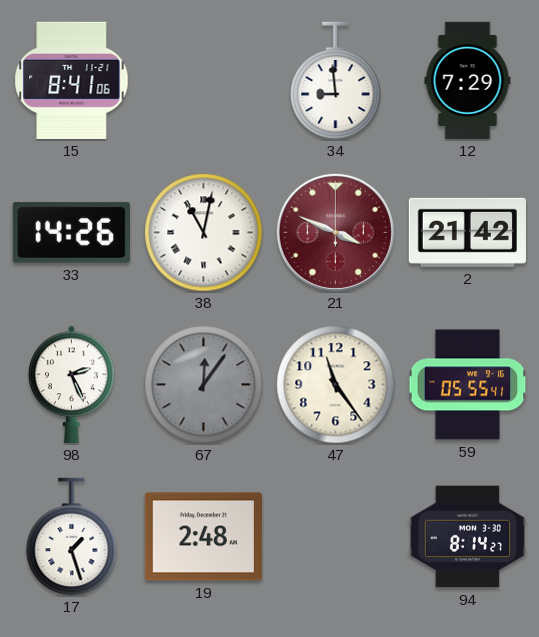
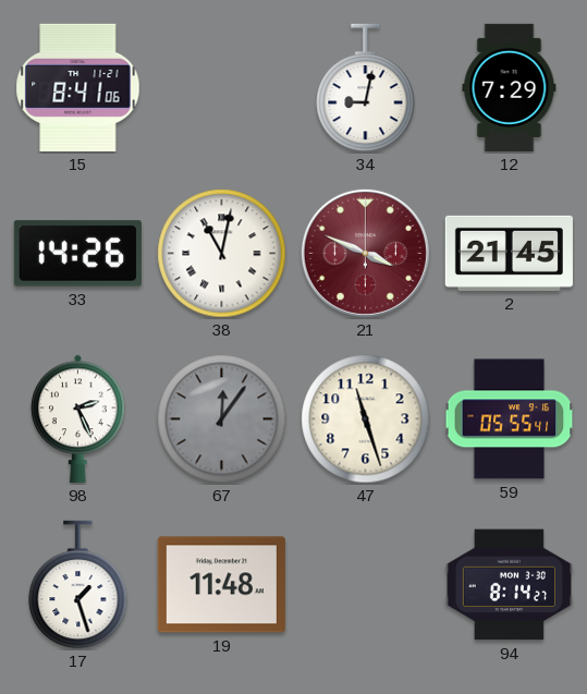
34: 8:59 -> 9:02
2: 21:42 -> 21:45
47: 11:24 -> 11:27
19: 2:48 -> 11:48
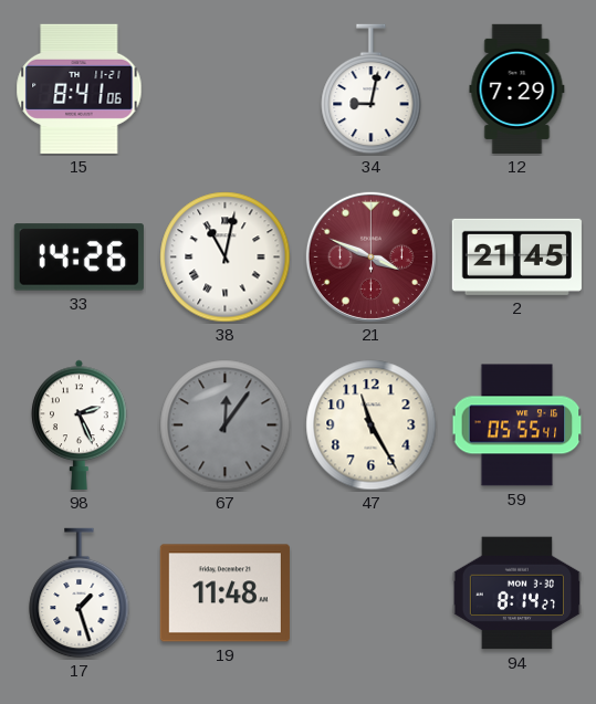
47: 11:27 -> 11:25
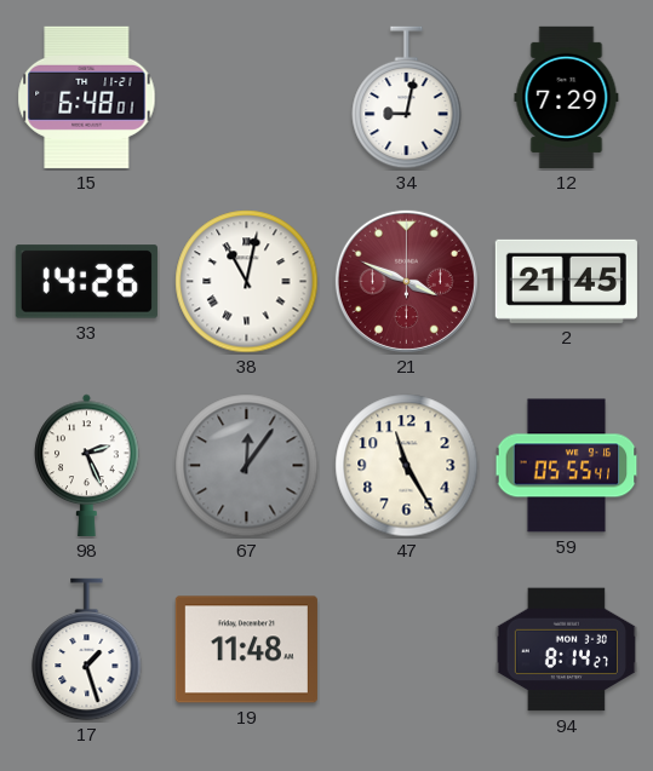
15: 8:41 -> 6:48
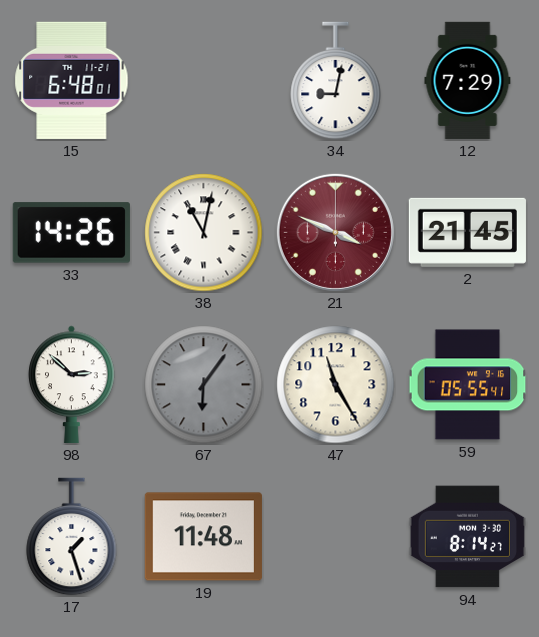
98: 2:26 -> 2:52
67: 12:06 -> 6:06
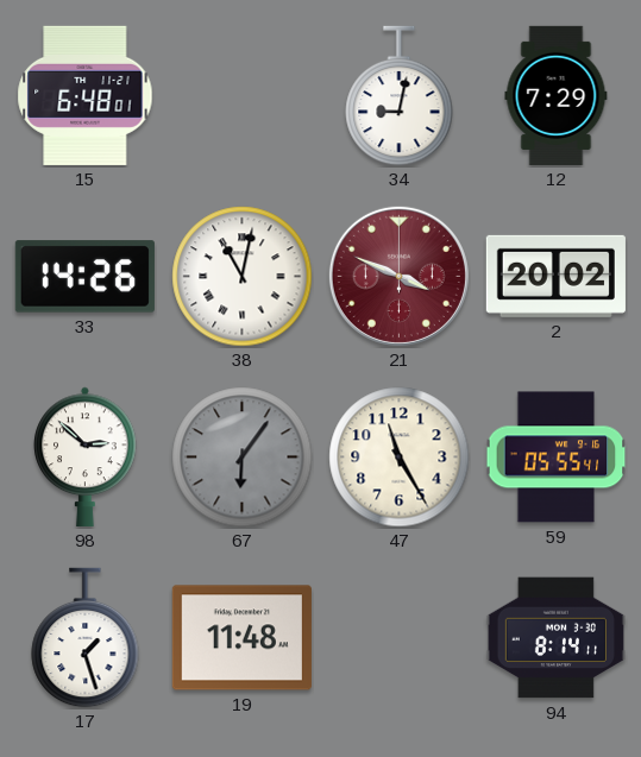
2: 21:45 -> 20:02
94: 8:14:27 -> 8:14:11
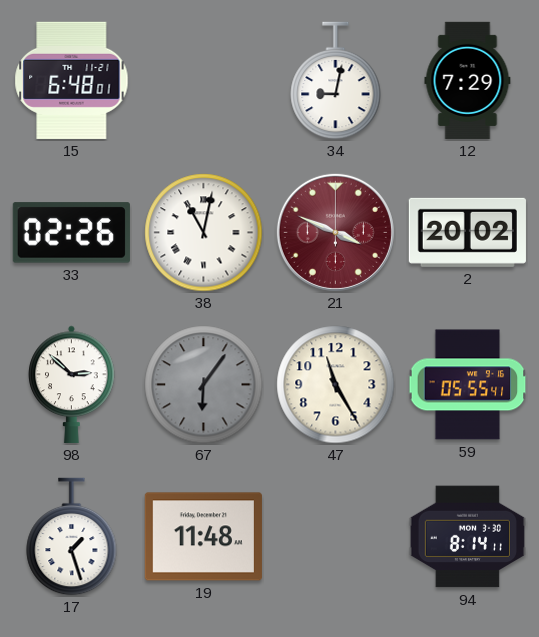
33: 14:26 -> 02:26
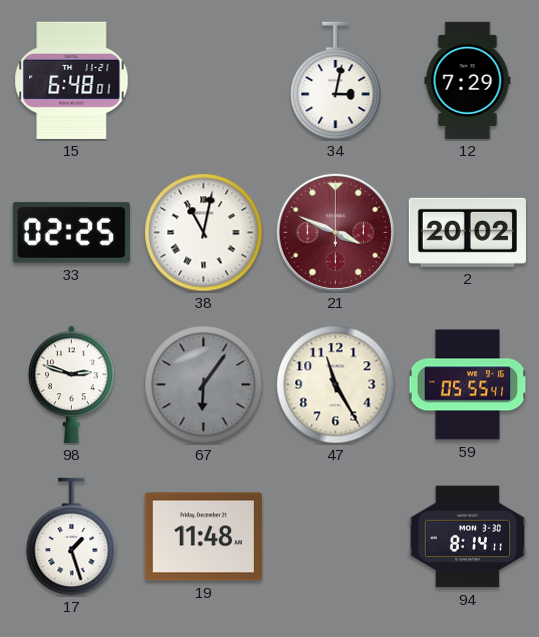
34: 9:02 -> 3:02
33: 02:26 -> 02:25
98: 2:52 -> 2:48
